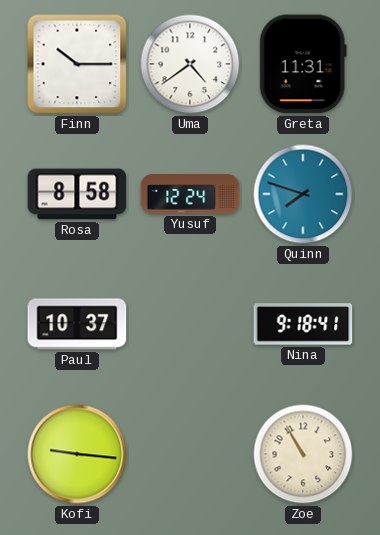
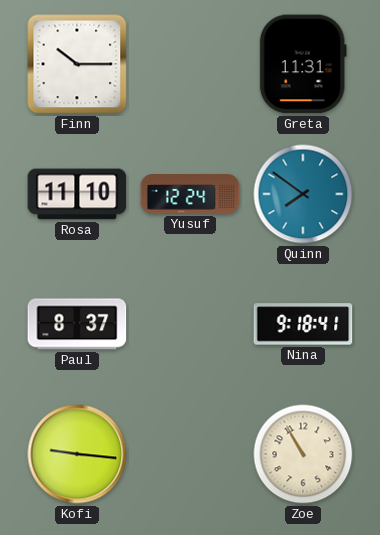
Uma: 4:39 -> none
Rosa: 8:58 -> 11:10
Quinn: 7:48 -> 7:51
Paul: 10:37 -> 8:37
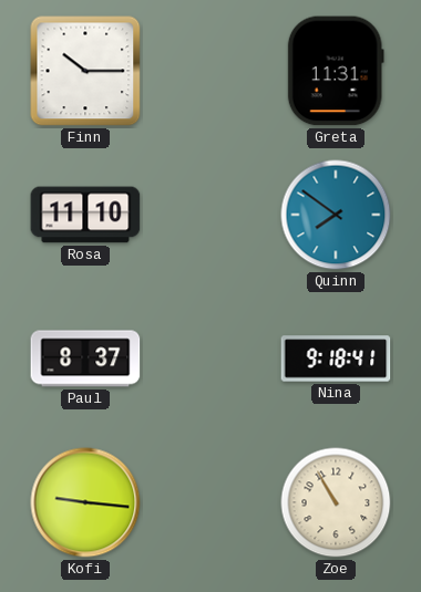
Yusuf: 12:24 -> none
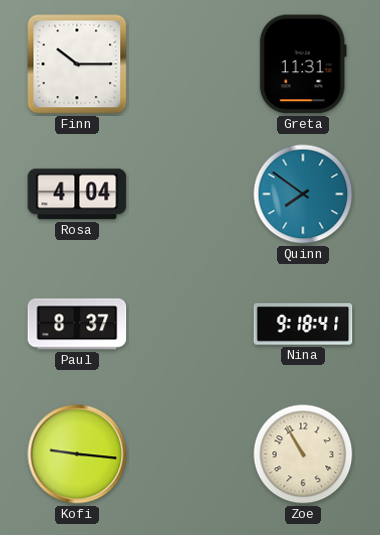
Rosa: 11:10 -> 4:04
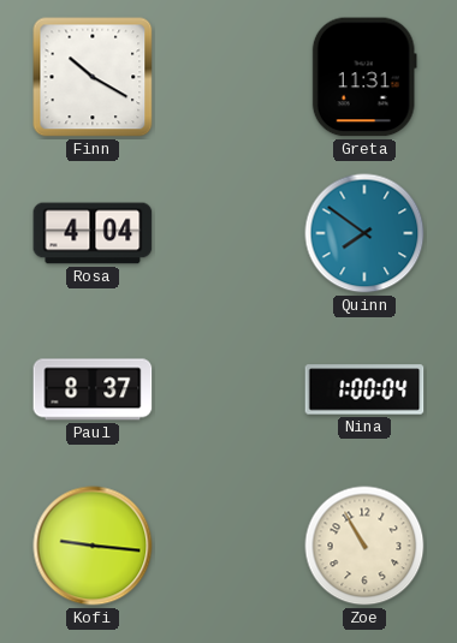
Finn: 10:15 -> 10:20
Nina: 9:18 -> 1:00
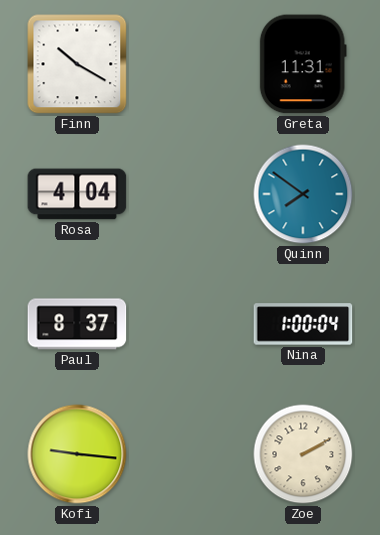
Zoe: 10:55 -> 2:10
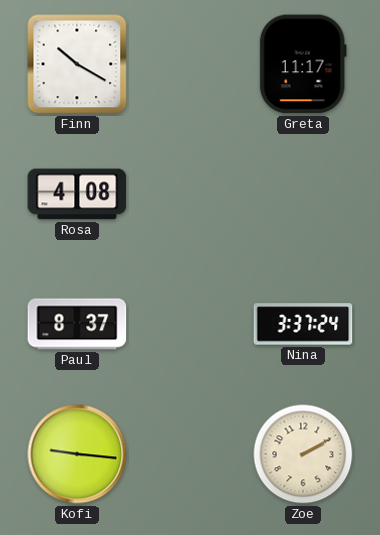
Greta: 11:31 -> 11:17
Rosa: 4:04 -> 4:08
Quinn: 7:51 -> none
Nina: 1:00 -> 3:37
